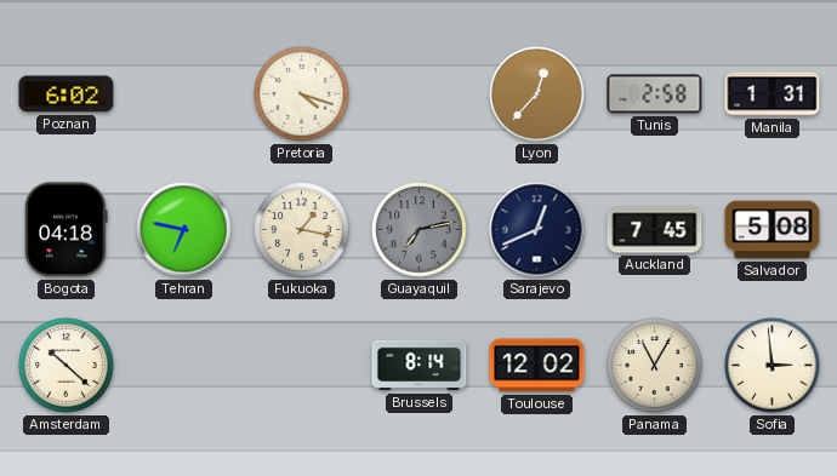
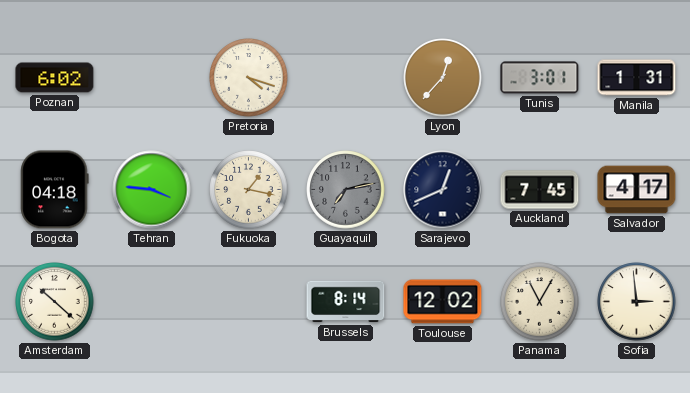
Tunis: 2:58 -> 3:01
Tehran: 6:47 -> 3:46
Salvador: 5:08 -> 4:17
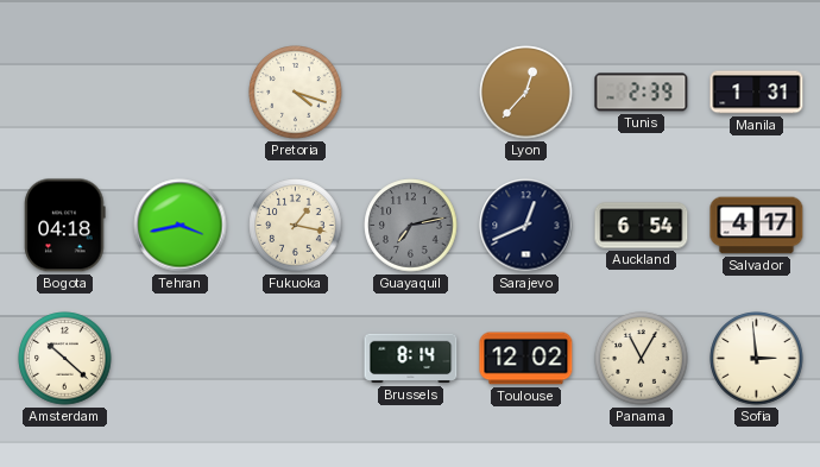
Poznan: 6:02 -> none
Tunis: 3:01 -> 2:39
Tehran: 3:46 -> 3:43
Auckland: 7:45 -> 6:54
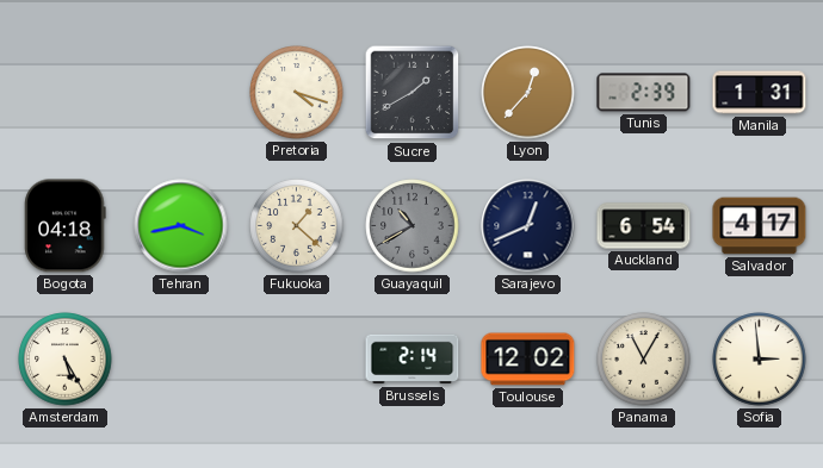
Sucre: none -> 1:40
Fukuoka: 1:17 -> 1:22
Guayaquil: 7:13 -> 10:40
Amsterdam: 10:22 -> 5:25
Brussels: 8:14 -> 2:14
